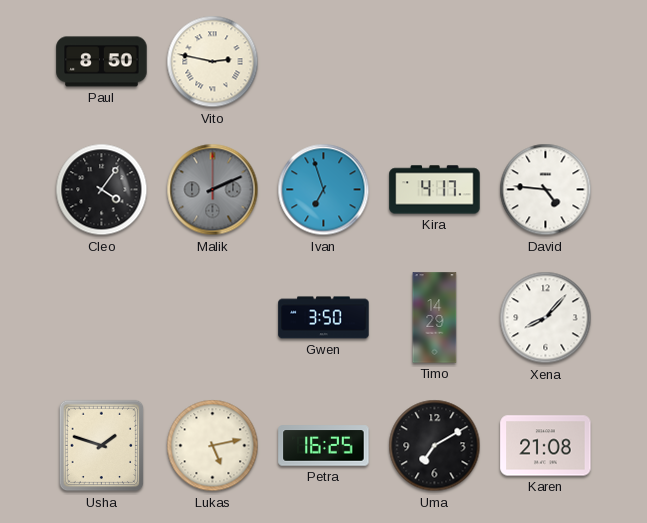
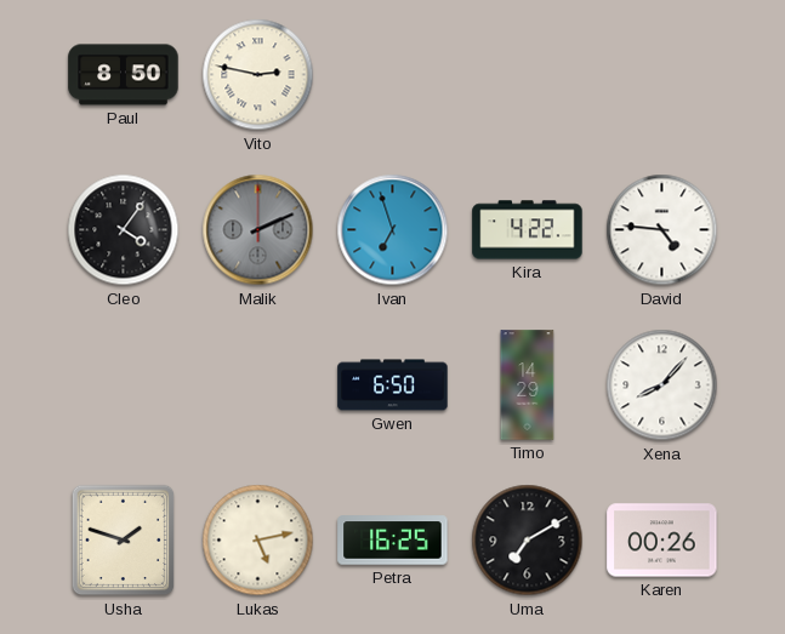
Kira: 4:17 -> 4:22
Gwen: 3:50 -> 6:50
Karen: 21:08 -> 00:26
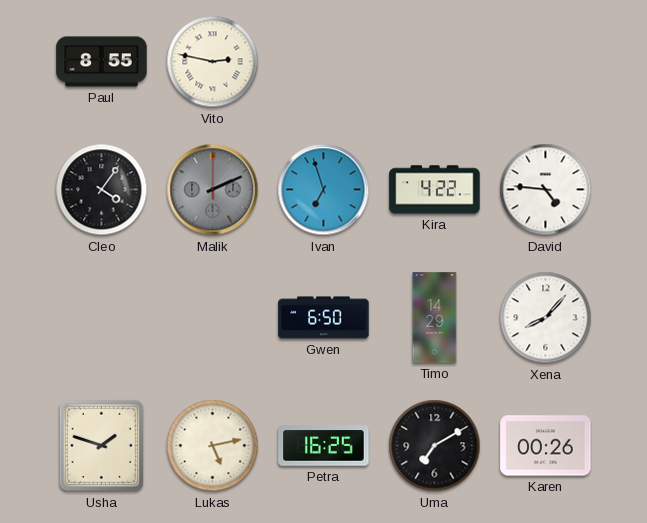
Paul: 8:50 -> 8:55
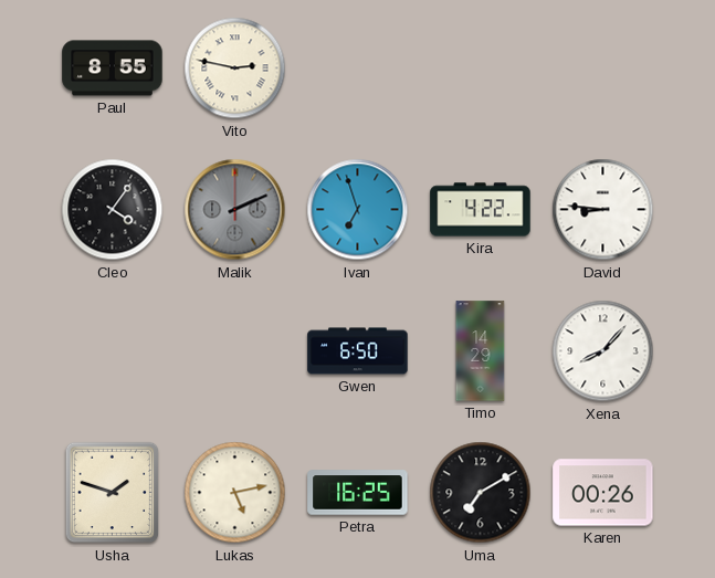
David: 4:46 -> 8:46
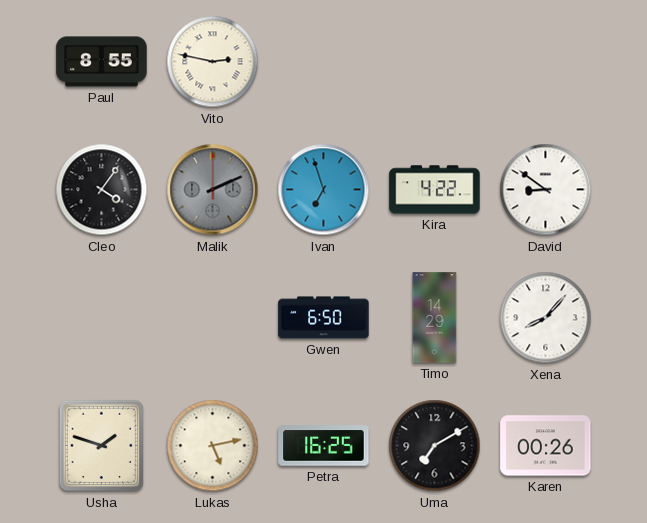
David: 8:46 -> 8:51
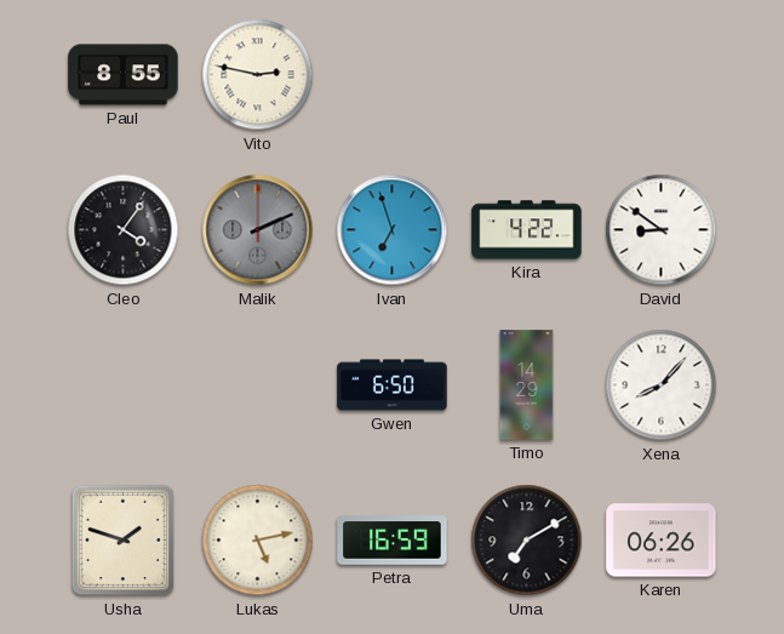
Petra: 16:25 -> 16:59
Karen: 00:26 -> 06:26
